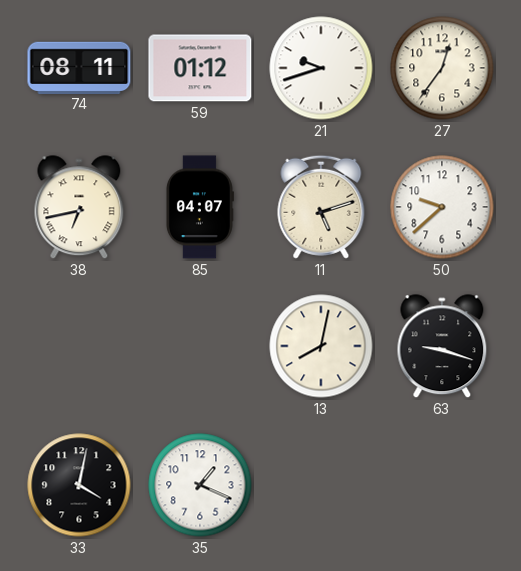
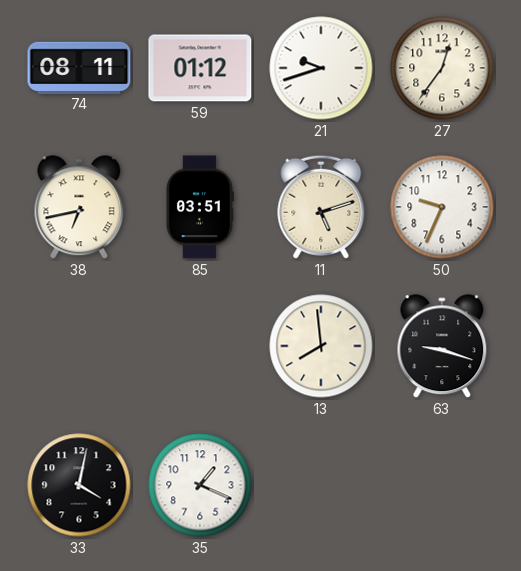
85: 04:07 -> 03:51
50: 9:38 -> 9:34
13: 8:02 -> 7:59
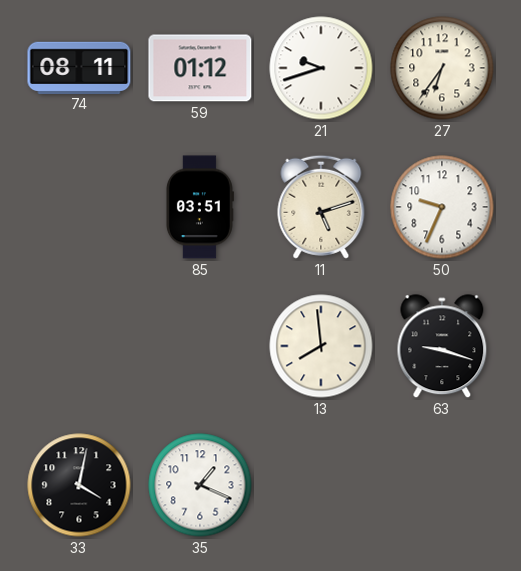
27: 12:36 -> 6:36
38: 6:43 -> none
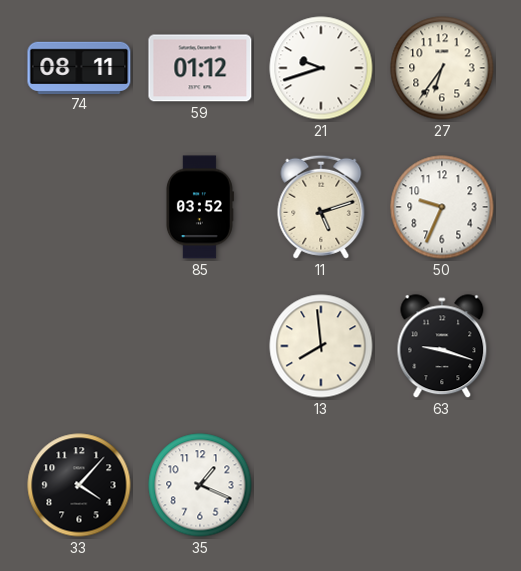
85: 03:51 -> 03:52
33: 4:02 -> 4:07
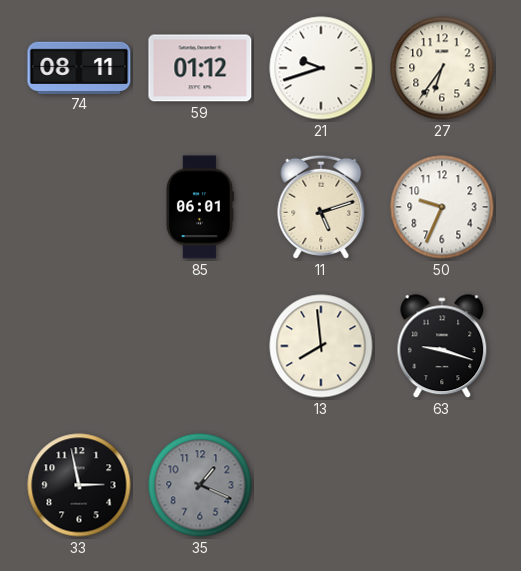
85: 03:52 -> 06:01
33: 4:07 -> 2:58
35 dial: white -> grey
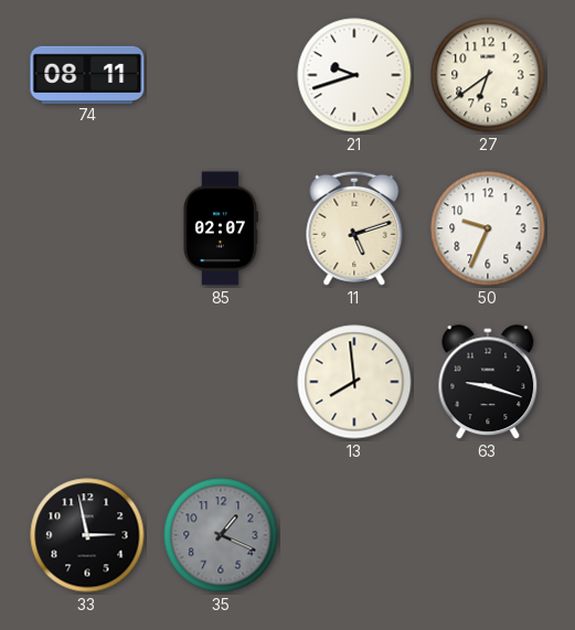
59: 01:12 -> none
27: 6:36 -> 6:39
85: 06:01 -> 02:07
